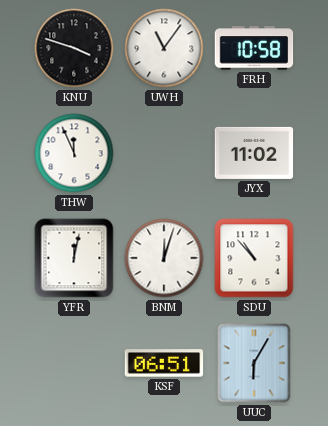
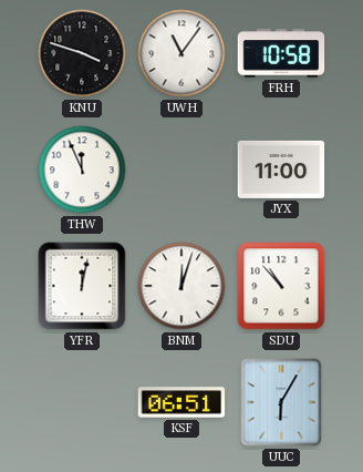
JYX: 11:02 -> 11:00
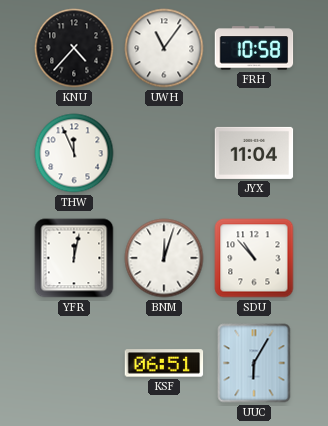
KNU: 3:48 -> 4:37
JYX: 11:00 -> 11:04
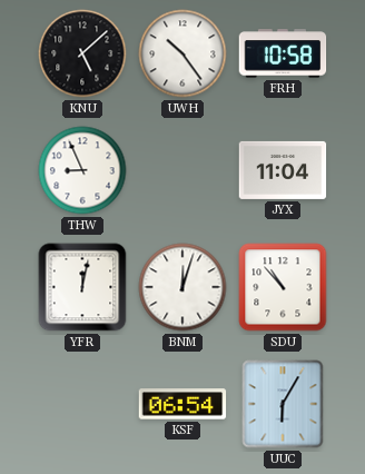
KNU: 4:37 -> 5:08
UWH: 11:06 -> 10:24
THW: 11:56 -> 8:56
KSF: 06:51 -> 06:54
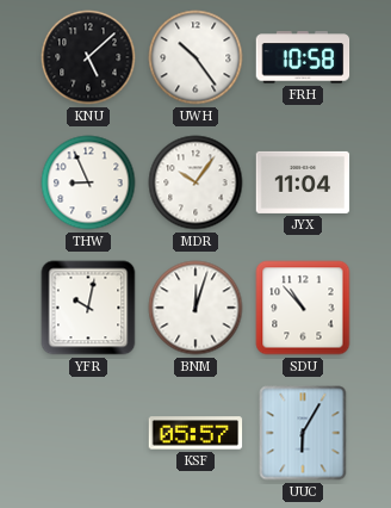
MDR: none -> 10:06
YFR: 12:02 -> 10:02
KSF: 06:54 -> 05:57
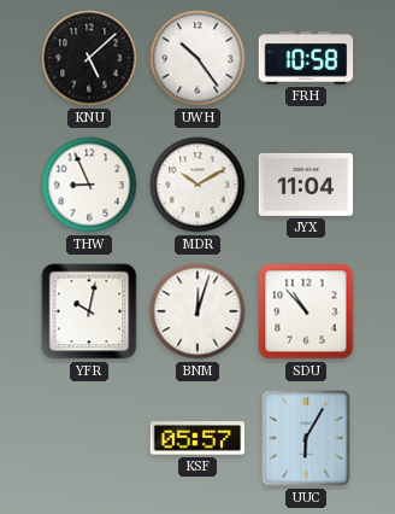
MDR: 10:06 -> 10:10
